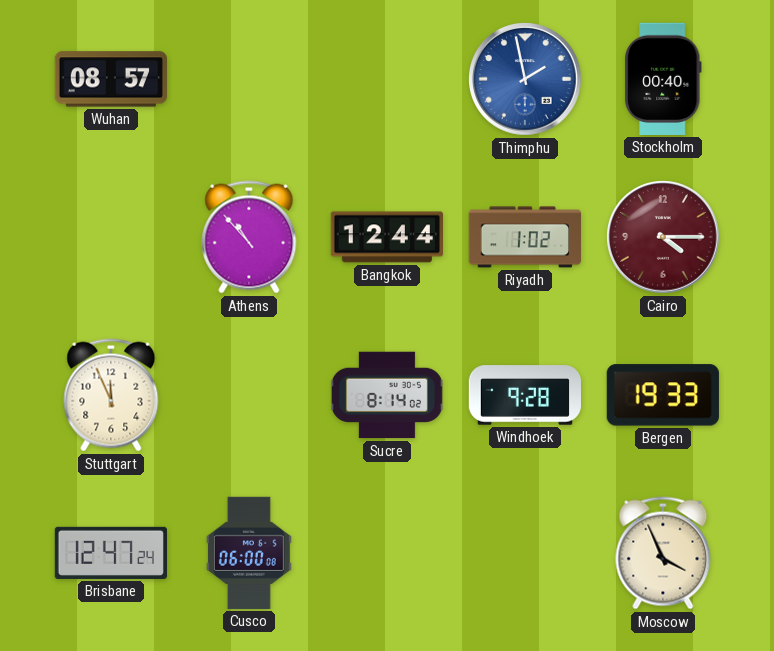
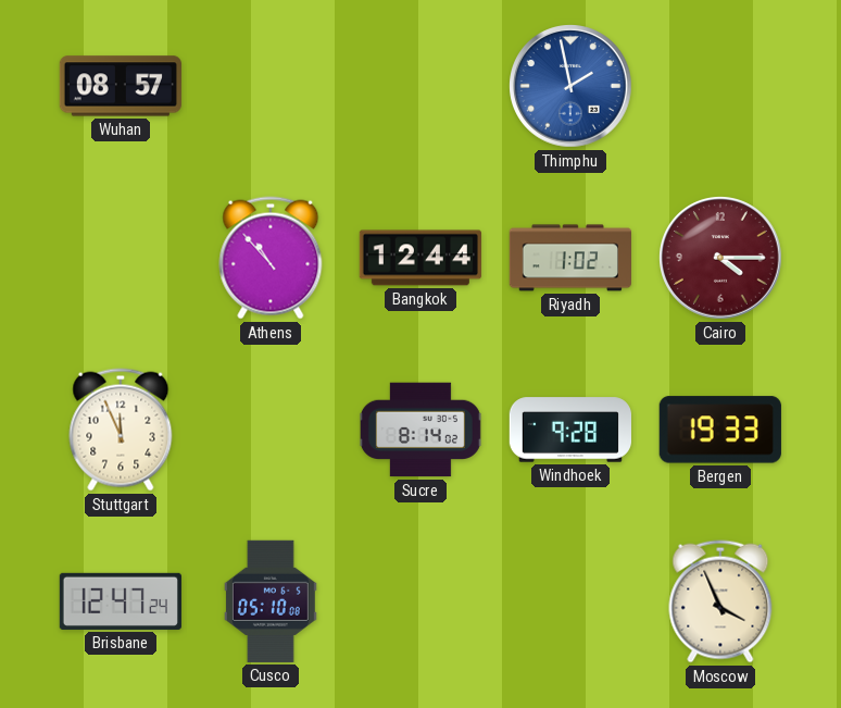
Stockholm: 00:40 -> none
Cusco: 06:00 -> 05:10
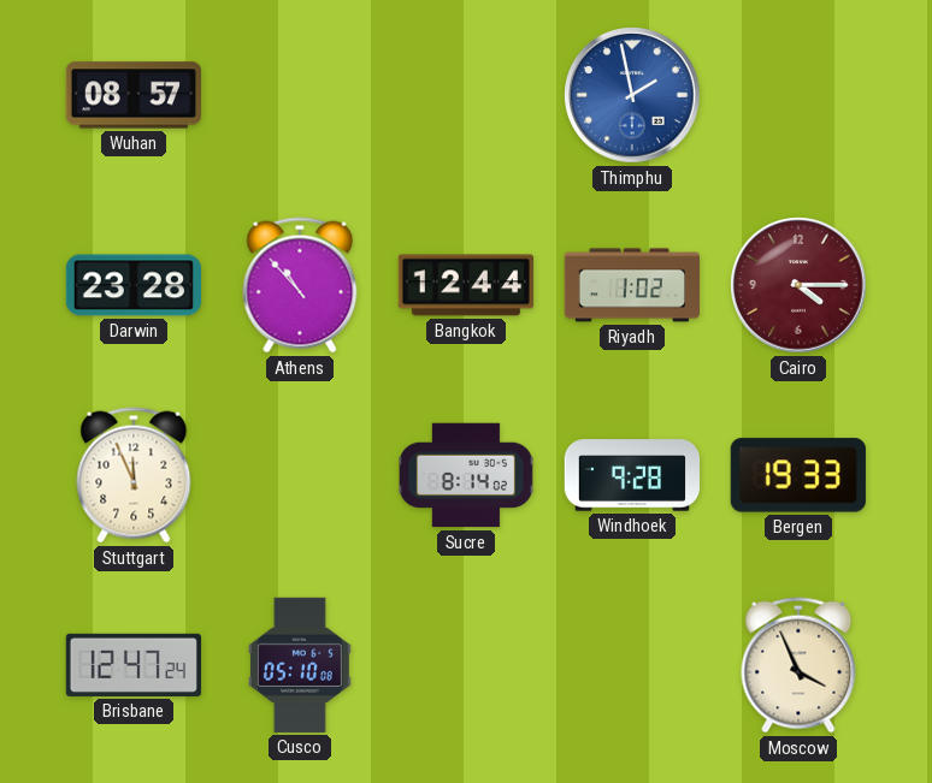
Darwin: none -> 23:28
